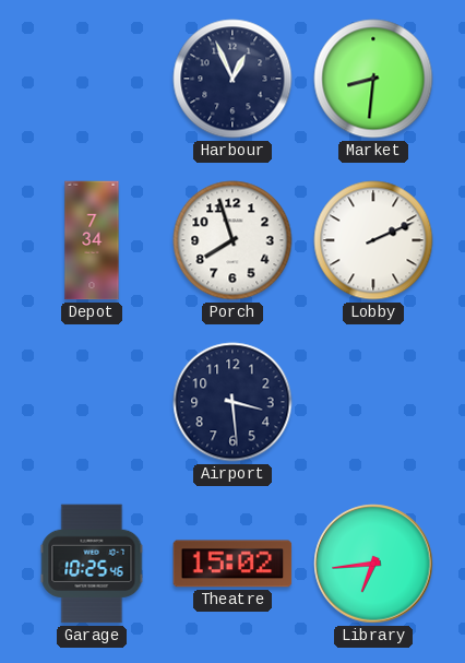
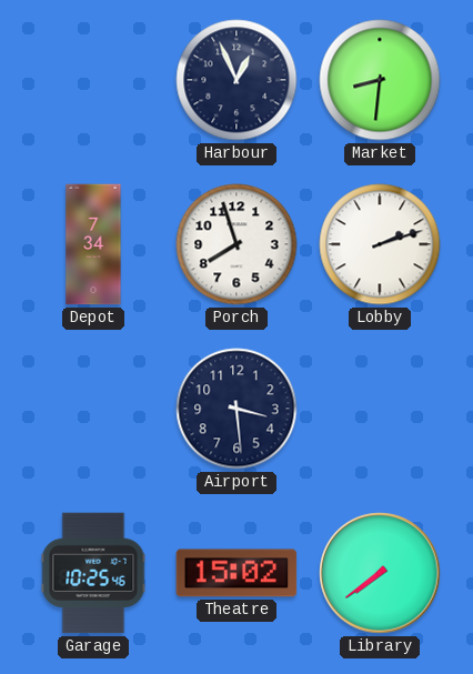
Lobby: 2:11 -> 2:12
Library: 6:44 -> 7:39
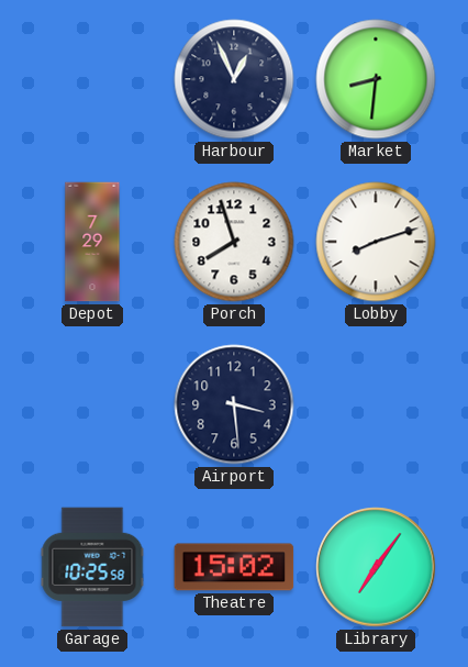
Depot: 7:34 -> 7:29
Lobby: 2:12 -> 8:12
Garage: 10:25:46 -> 10:25:58
Library: 7:39 -> 7:06
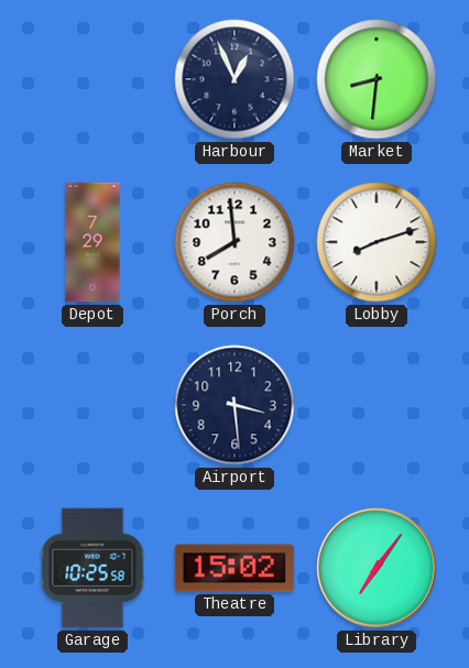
Porch: 7:57 -> 7:59
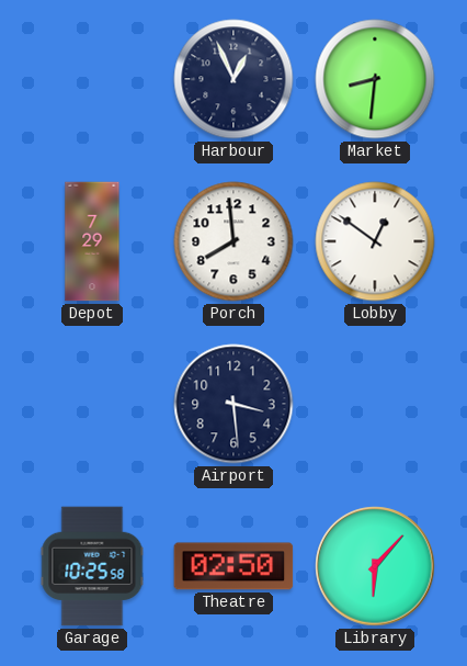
Lobby: 8:12 -> 12:51
Theatre: 15:02 -> 02:50
Library: 7:06 -> 6:07
